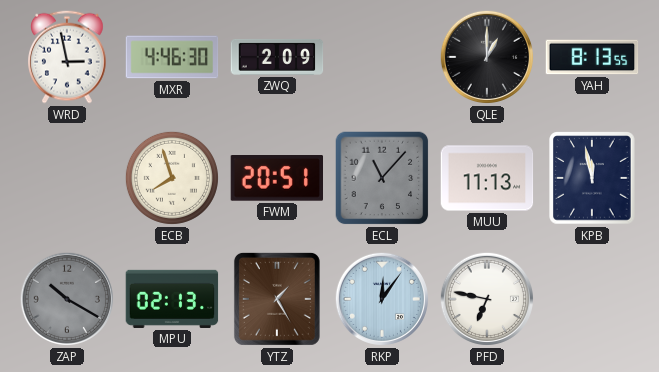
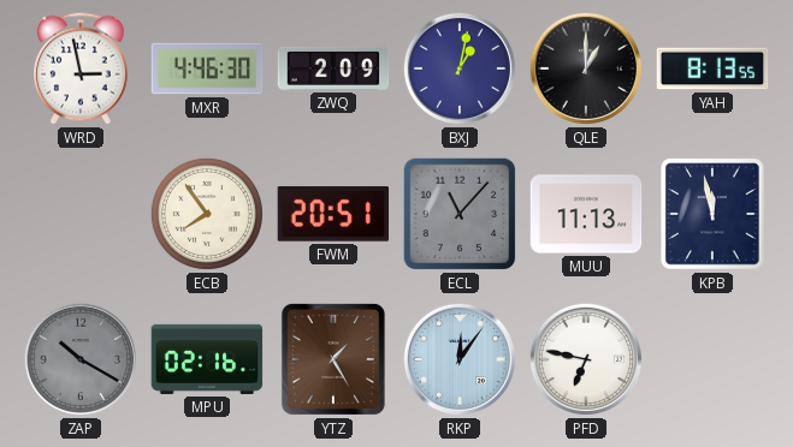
BXJ: none -> 1:02
ECB: 7:57 -> 7:54
MPU: 02:13 -> 02:16
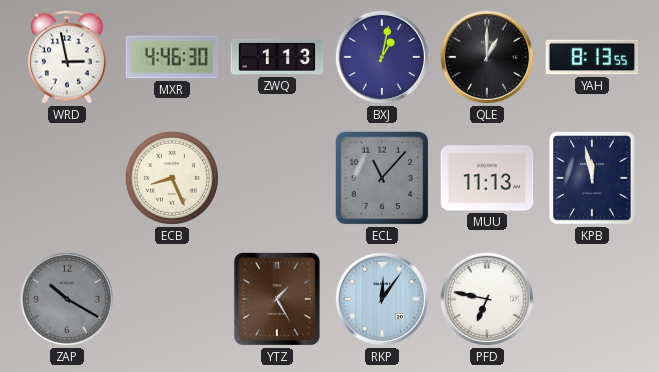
ZWQ: 2:09 -> 1:13
ECB: 7:54 -> 8:26
FWM: 20:51 -> none
MPU: 02:16 -> none
